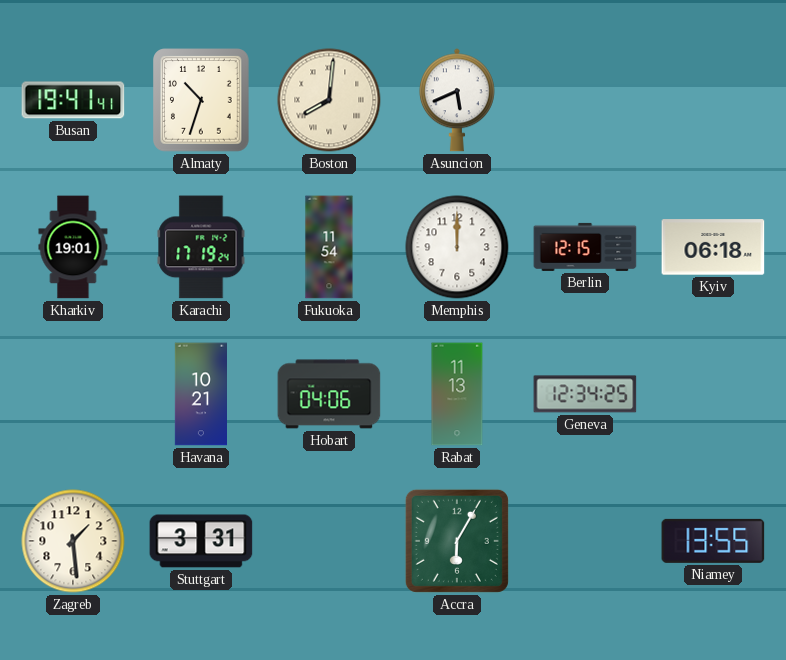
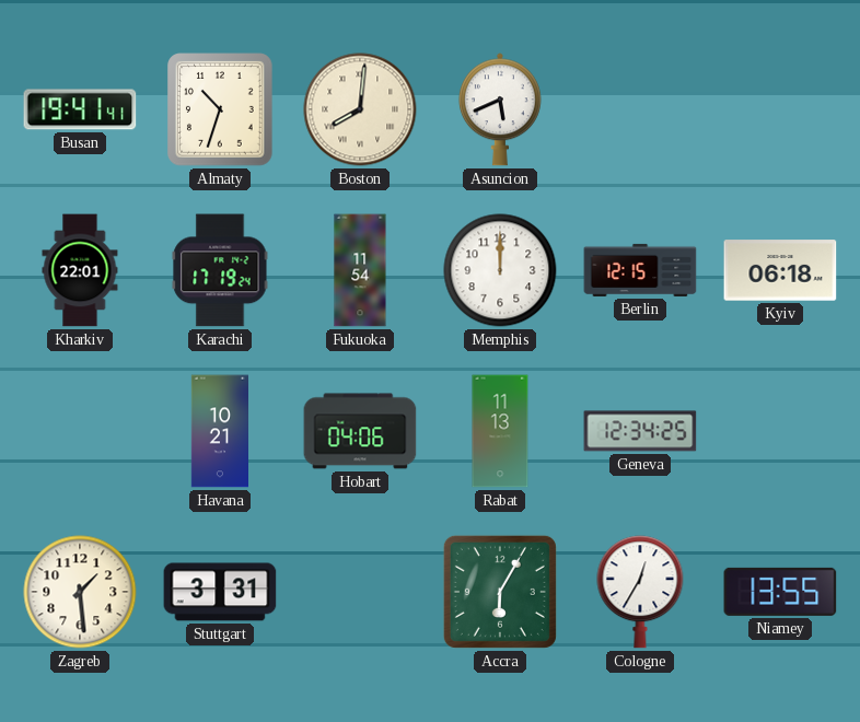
Kharkiv: 19:01 -> 22:01
Cologne: none -> 12:35
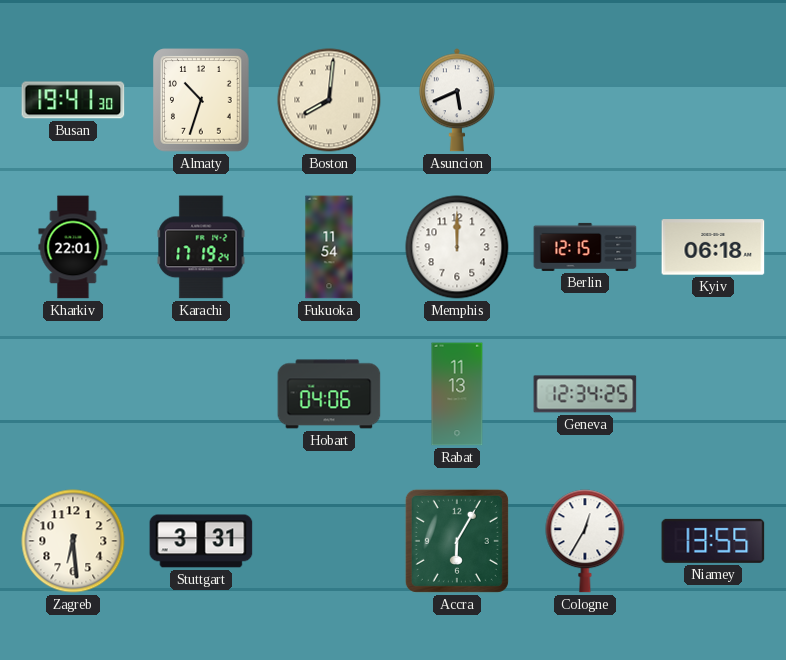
Busan: 19:41:41 -> 19:41:30
Havana: 10:21 -> none
Zagreb: 1:29 -> 6:29
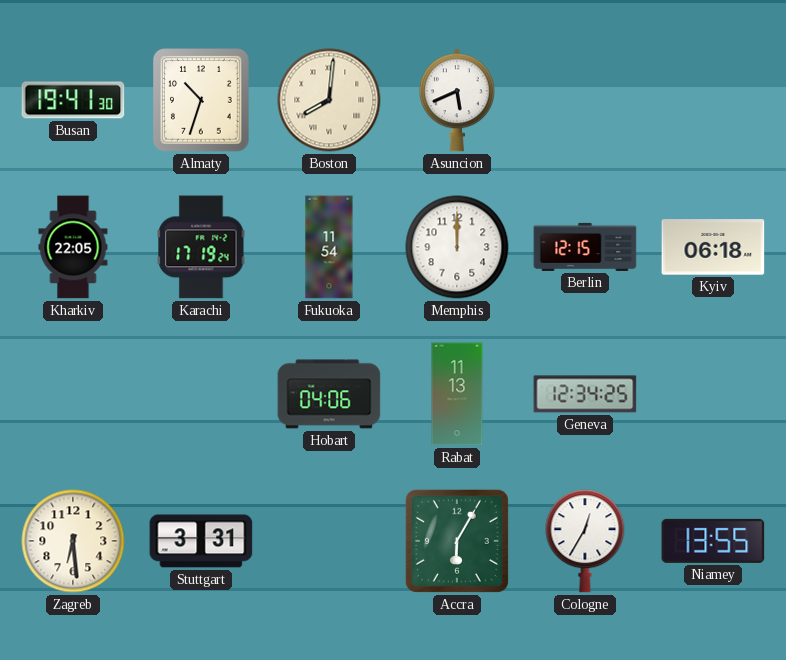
Kharkiv: 22:01 -> 22:05
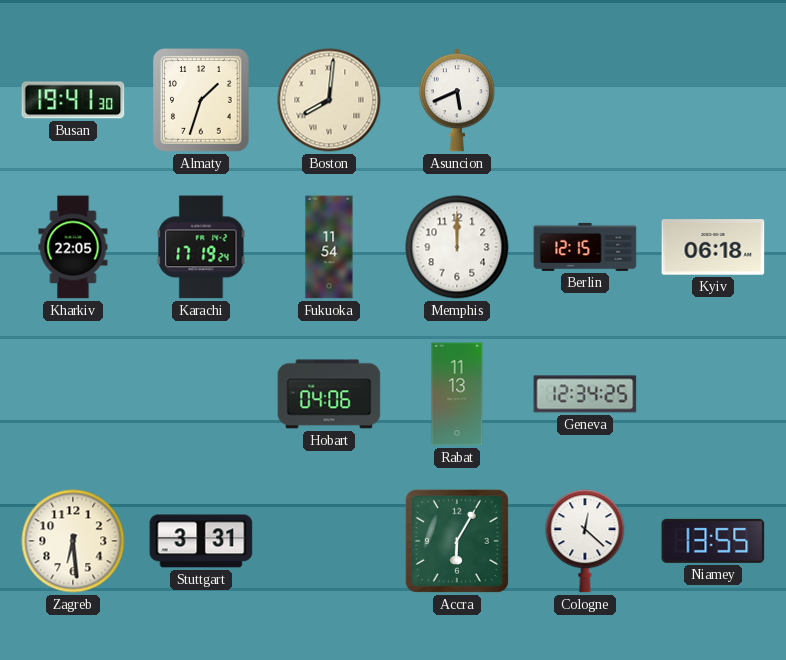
Almaty: 10:33 -> 1:33
Cologne: 12:35 -> 12:22
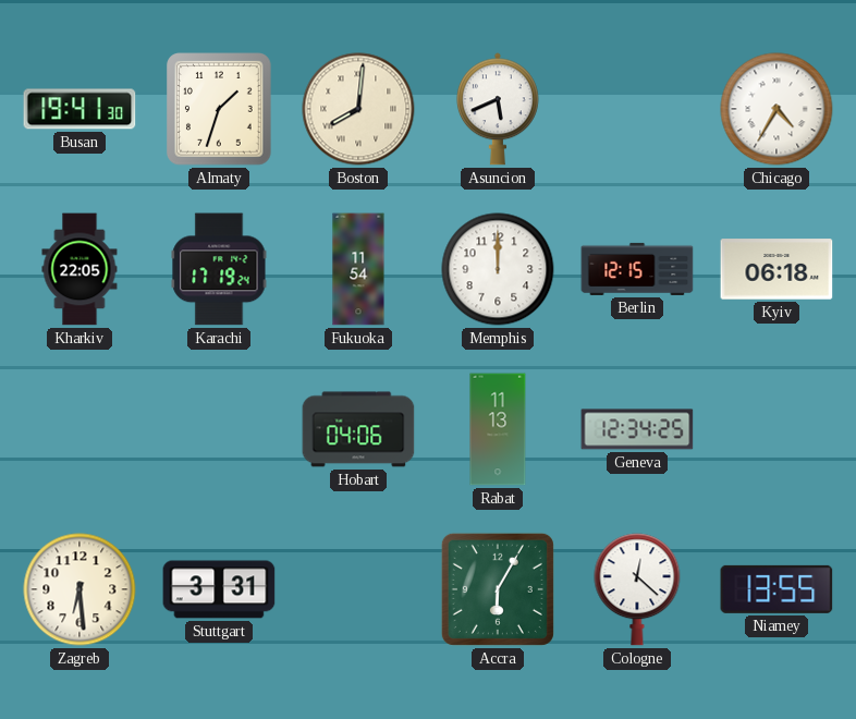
Chicago: none -> 4:35
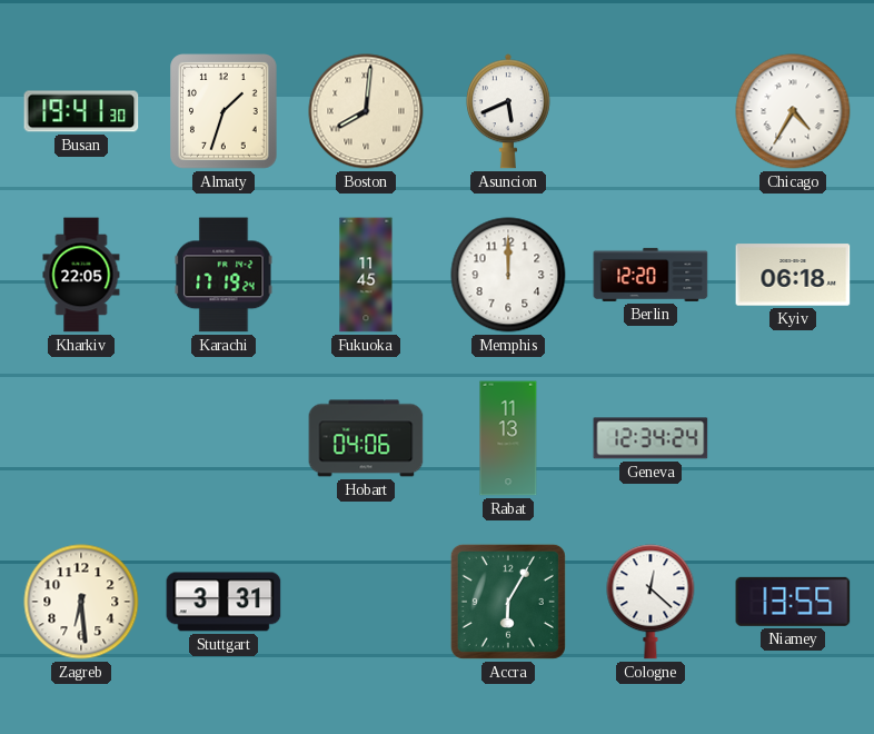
Fukuoka: 11:54 -> 11:45
Berlin: 12:15 -> 12:20
Geneva: 12:34:25 -> 12:34:24
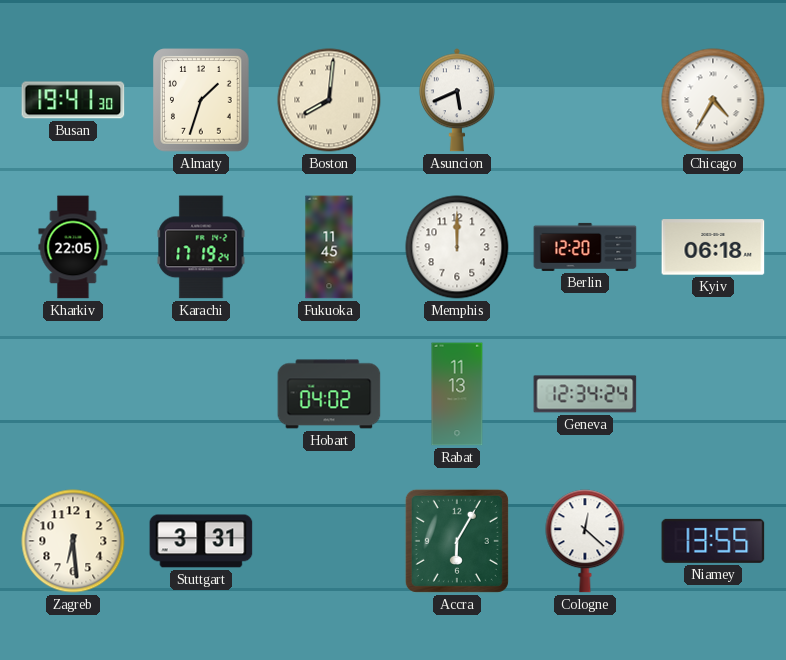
Hobart: 04:06 -> 04:02
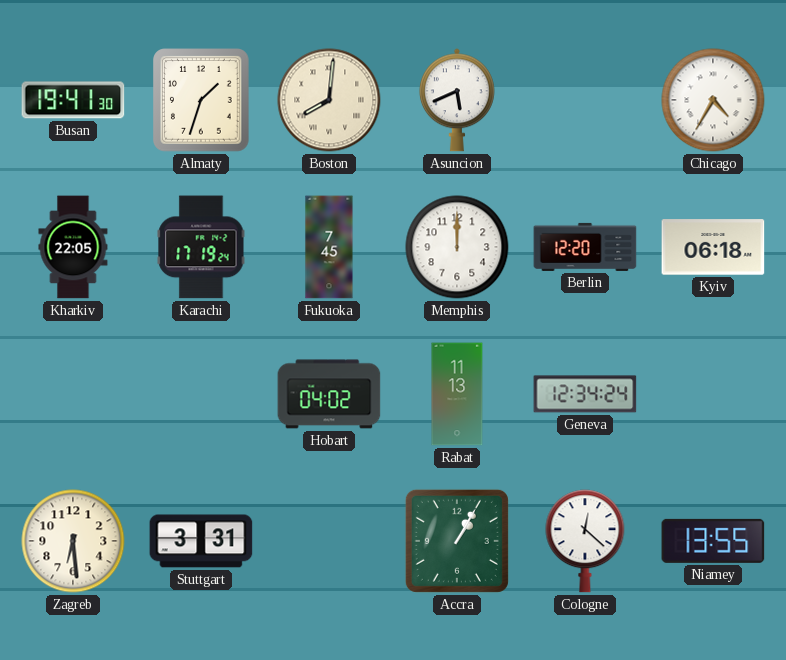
Fukuoka: 11:45 -> 7:45
Accra: 6:05 -> 1:05
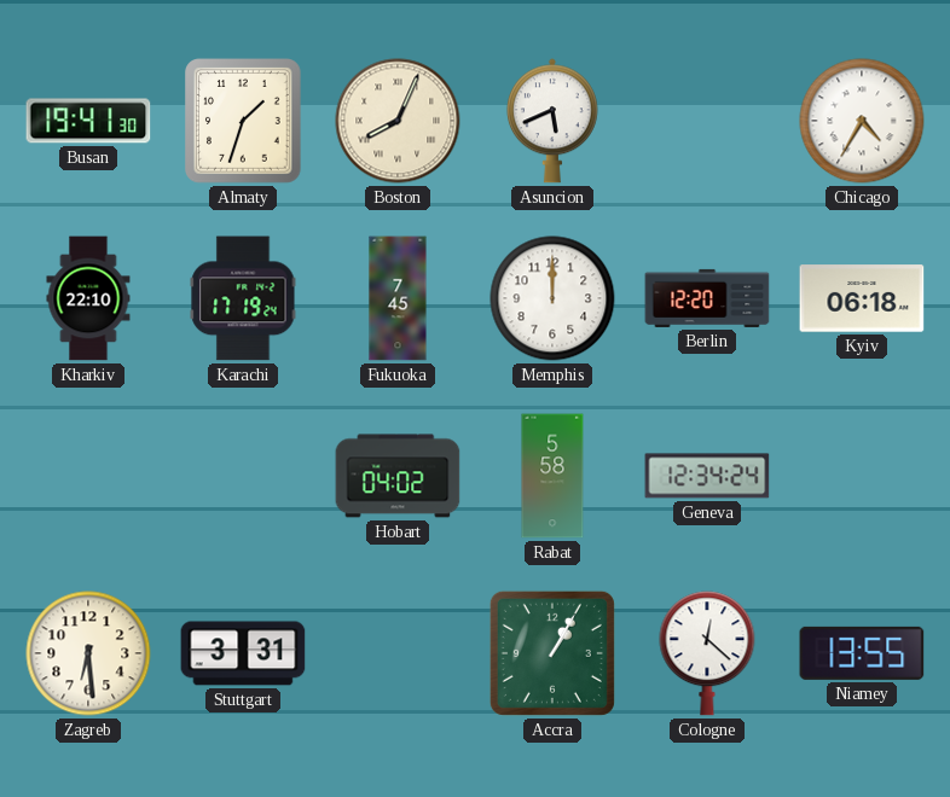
Boston: 8:01 -> 8:04
Kharkiv: 22:05 -> 22:10
Rabat: 11:13 -> 5:58
